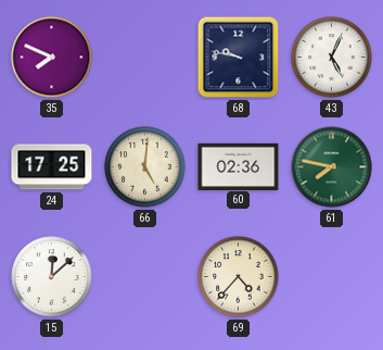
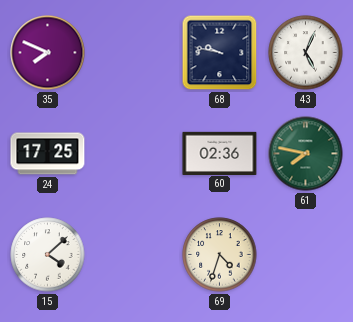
66: 5:01 -> none
15: 12:08 -> 4:08
69: 4:37 -> 4:33
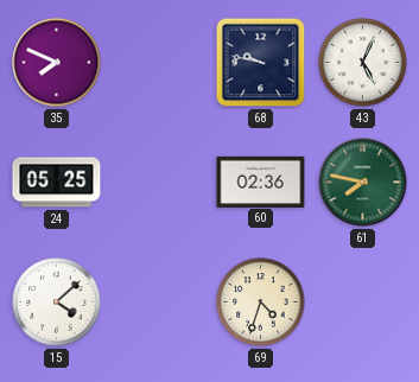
24: 17:25 -> 05:25
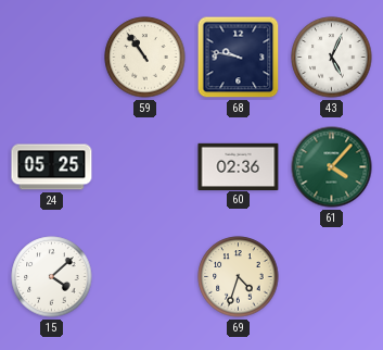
35: 7:49 -> none
59: none -> 10:54
61: 7:47 -> 4:07
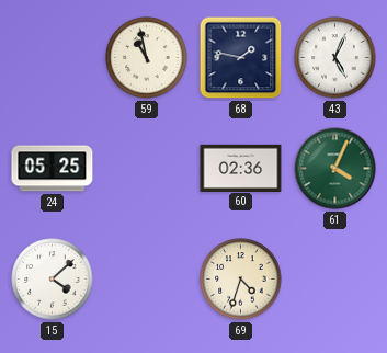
59: 10:54 -> 10:58
68: 9:47 -> 1:47
61: 4:07 -> 4:04
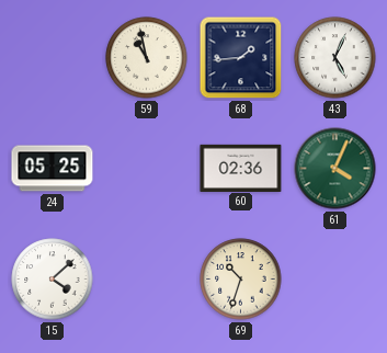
68: 1:47 -> 1:44
69: 4:33 -> 10:33
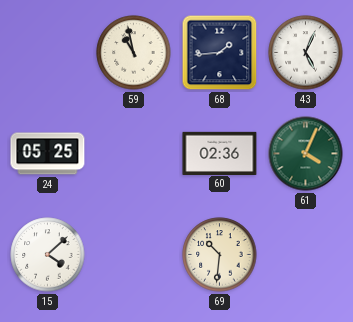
69: 10:33 -> 10:31
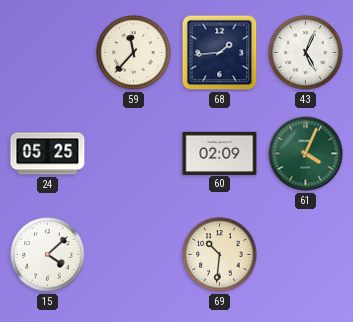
59: 10:58 -> 11:37
60: 02:36 -> 02:09
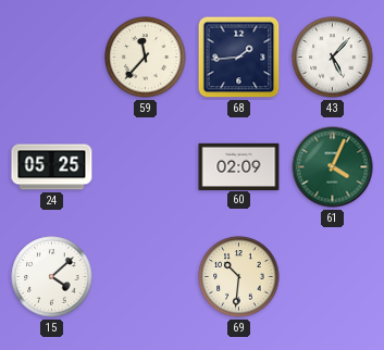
43: 5:04 -> 5:07
